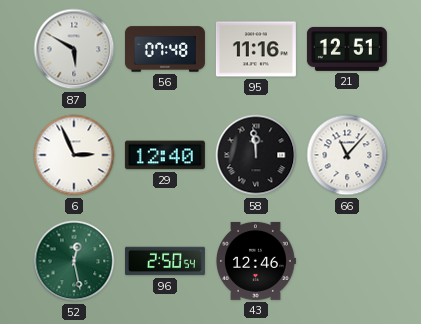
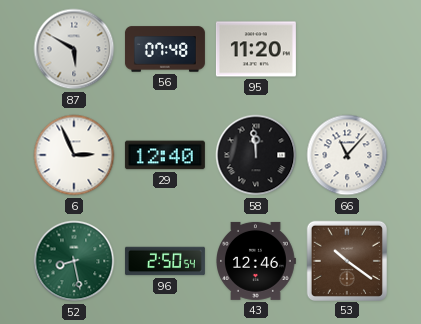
95: 11:16 -> 11:20
21: 12:51 -> none
52: 12:28 -> 8:28
53: none -> 10:21
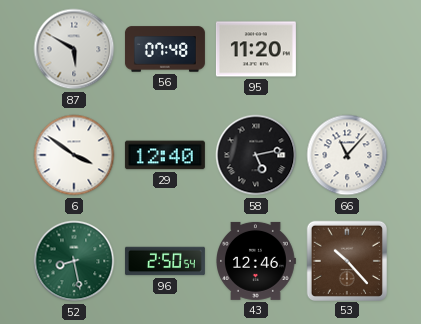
6: 2:56 -> 3:51
58: 11:59 -> 5:13
53: 10:21 -> 10:23
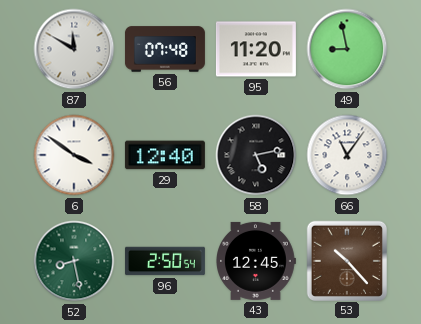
87: 5:50 -> 11:50
49: none -> 8:58
66: 11:07 -> 11:06
43: 12:46 -> 12:45
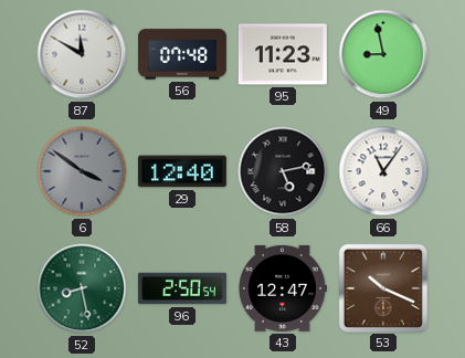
95: 11:20 -> 11:23
6 dial: white -> grey
43: 12:45 -> 12:47
53: 10:23 -> 10:19
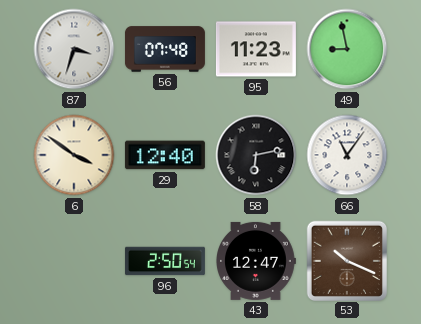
87: 11:50 -> 3:33
6 dial: grey -> cream
58: 5:13 -> 6:13
52: 8:28 -> none
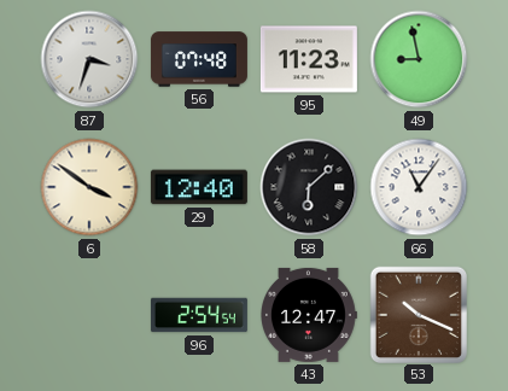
58: 6:13 -> 6:08
96: 2:50 -> 2:54
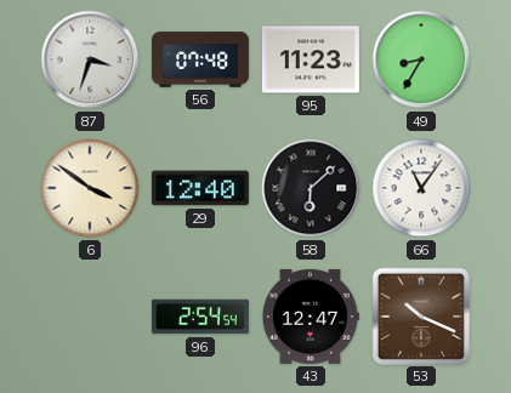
49: 8:58 -> 8:35
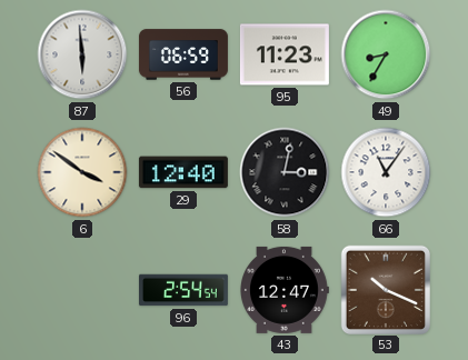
87: 3:33 -> 5:59
56: 07:48 -> 06:59
58: 6:08 -> 3:02
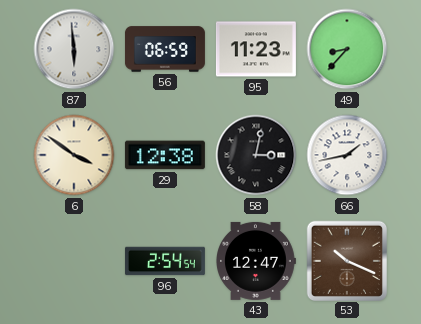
49: 8:35 -> 8:37
29: 12:40 -> 12:38
66: 11:06 -> 1:43
